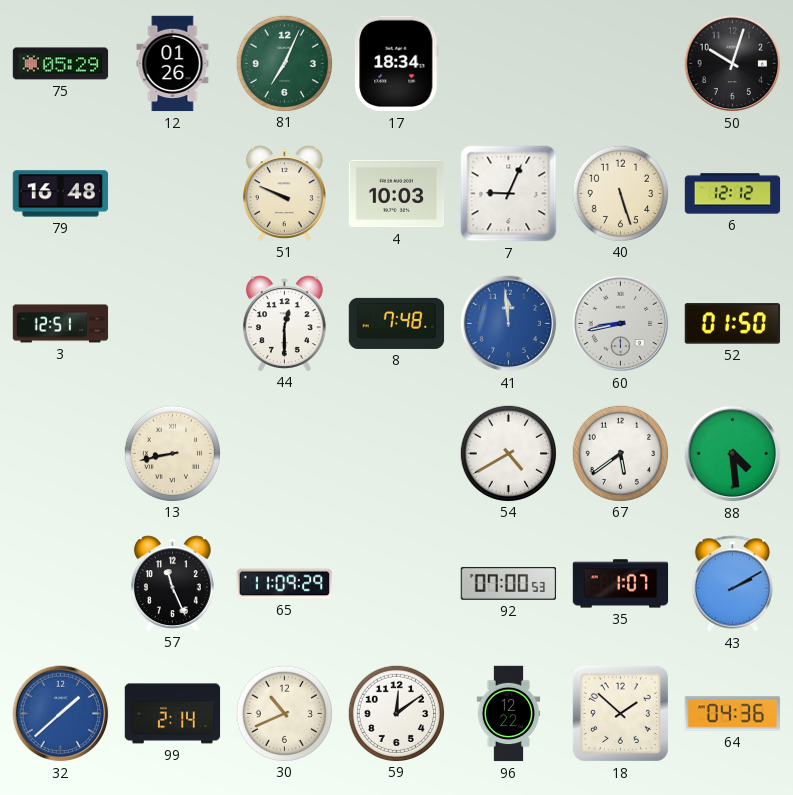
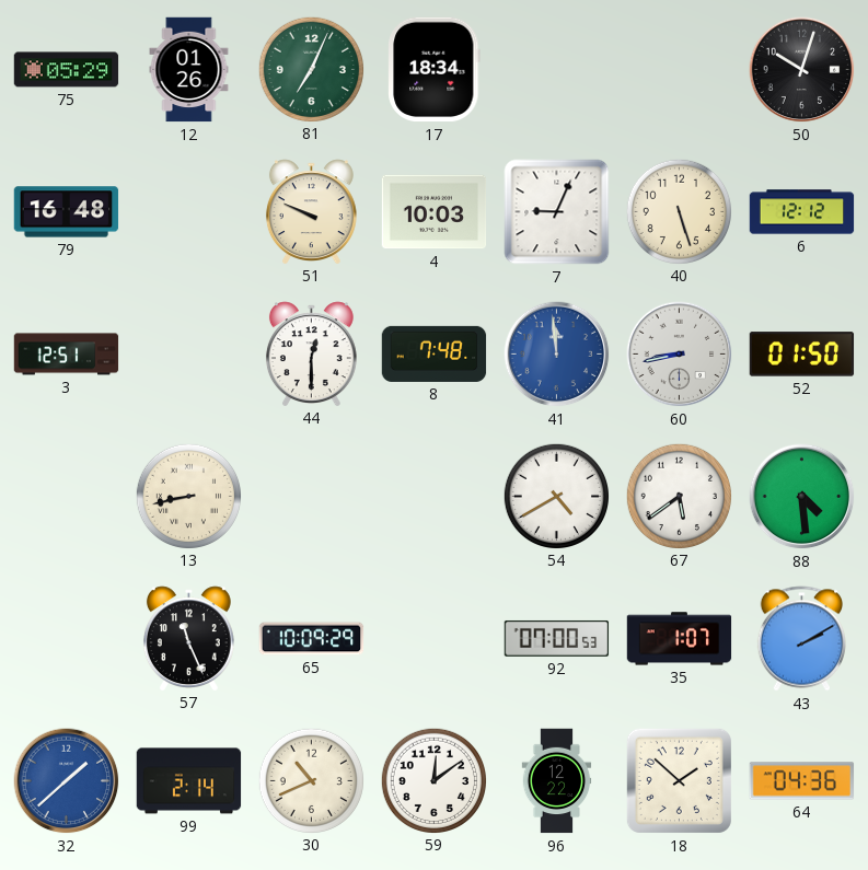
65: 11:09 -> 10:09
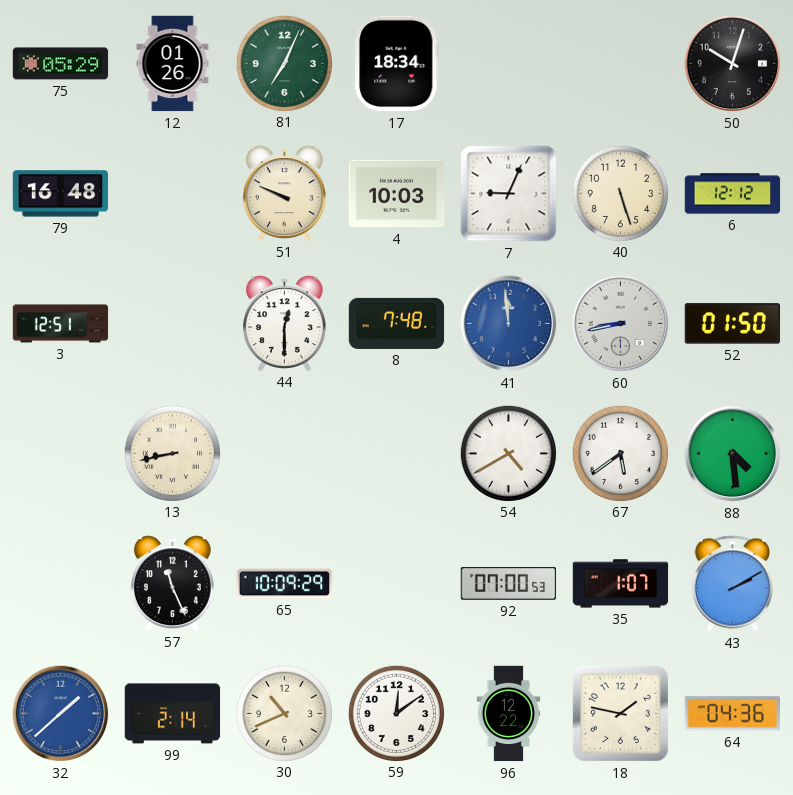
18: 1:52 -> 1:47
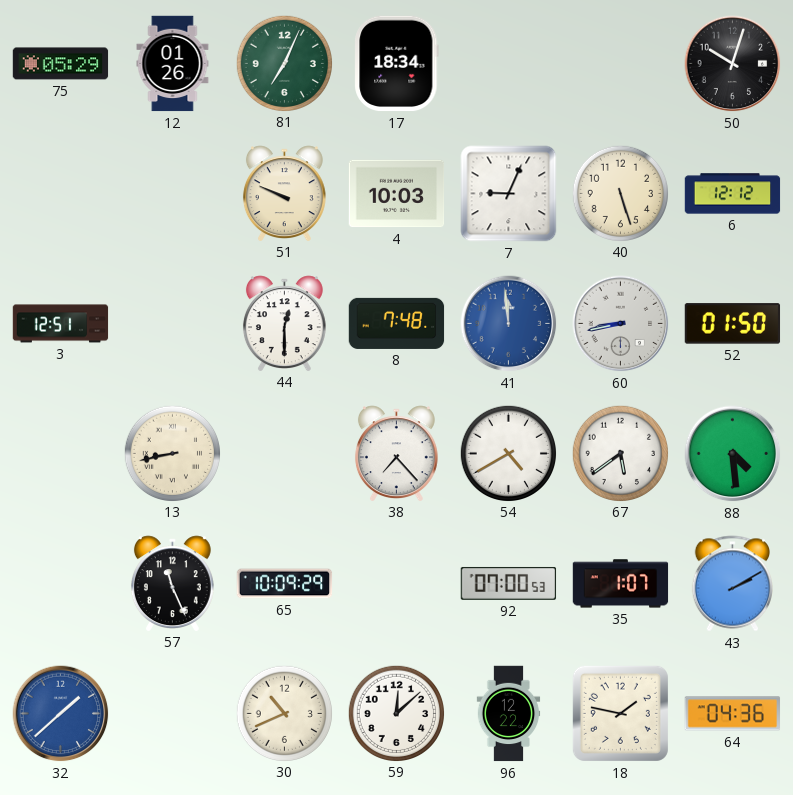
79: 16:48 -> none
38: none -> 7:23
99: 2:14 -> none
59: 12:09 -> 12:08
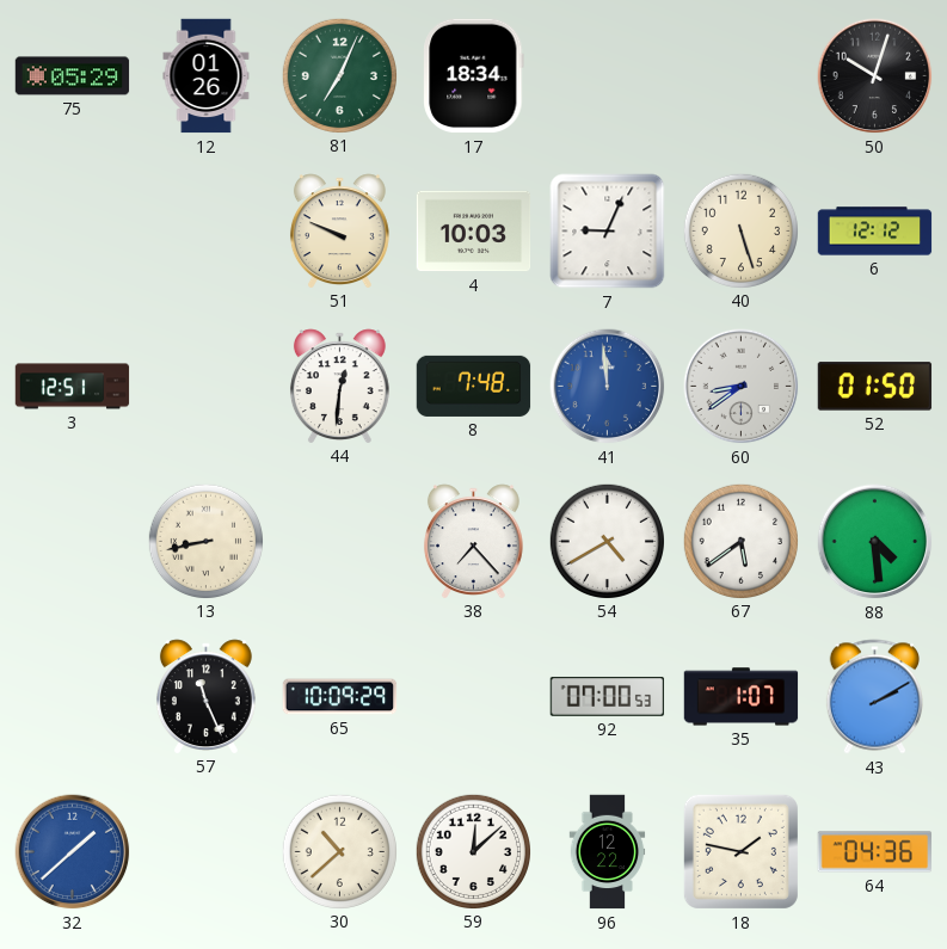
44: 12:30 -> 12:31
60: 8:43 -> 8:39
30: 10:41 -> 10:38
